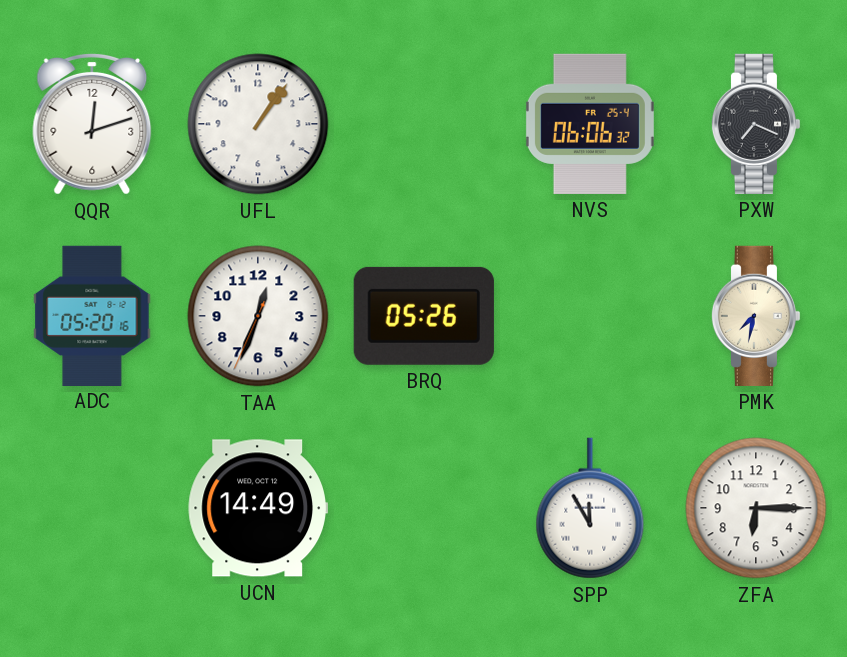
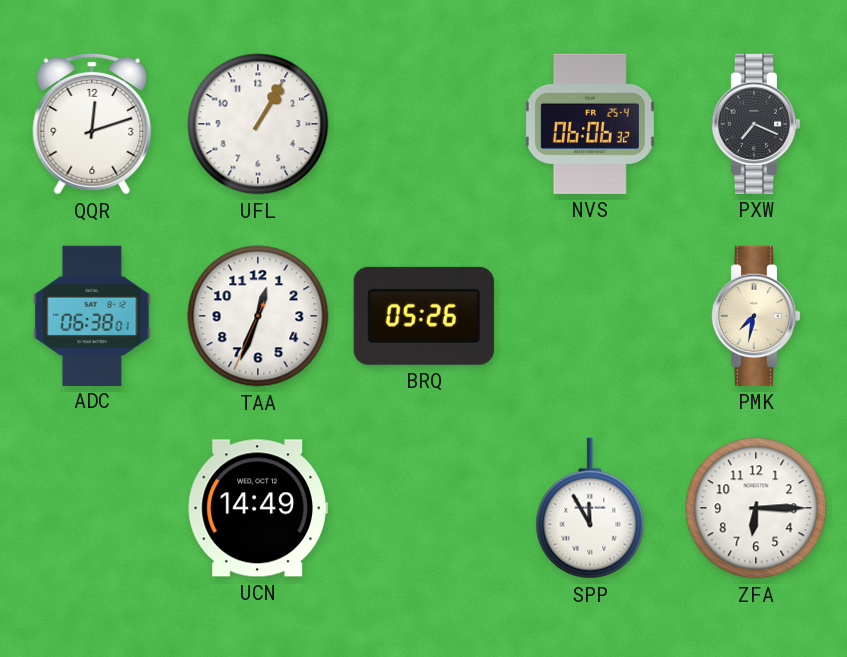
UFL: 1:06 -> 1:05
ADC: 05:20 -> 06:38
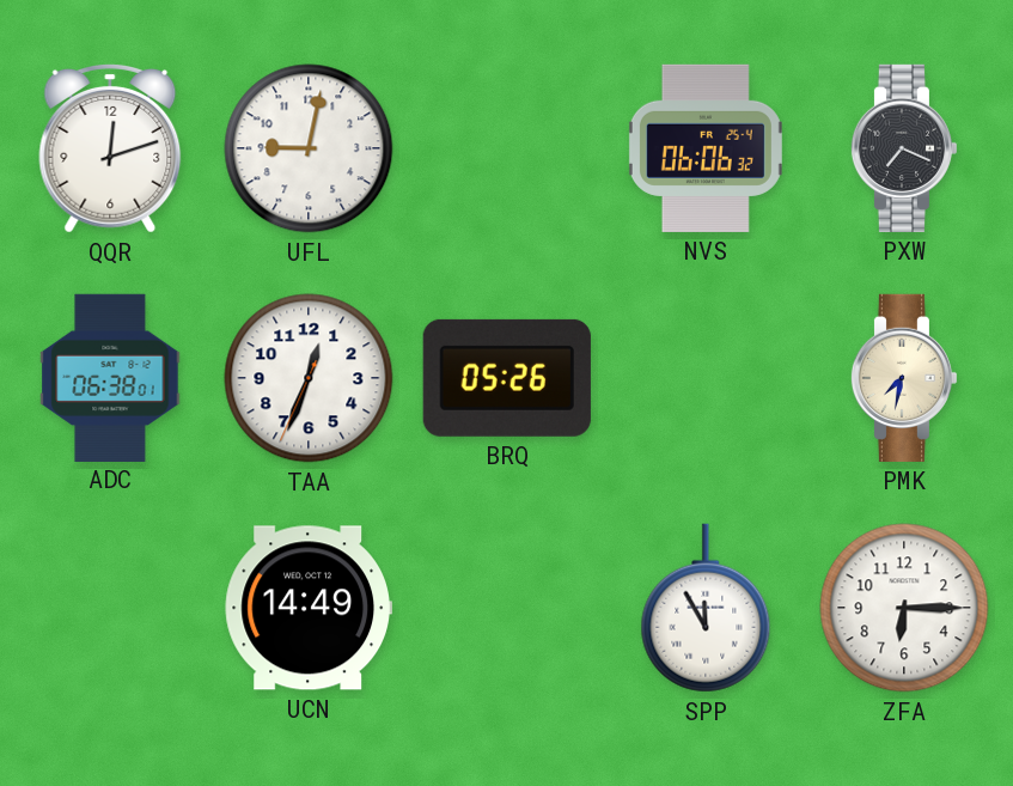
UFL: 1:05 -> 9:02
